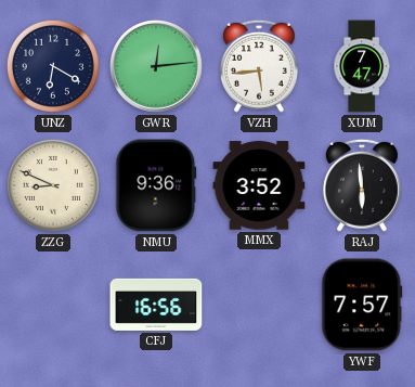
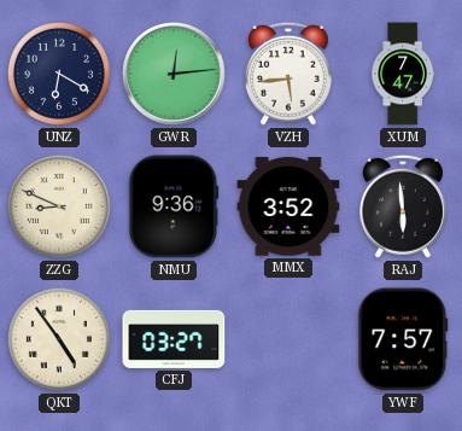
QKT: none -> 4:54
CFJ: 16:56 -> 03:27
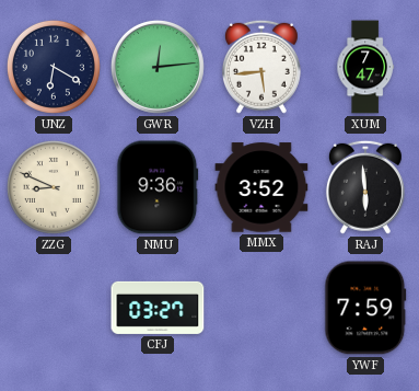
QKT: 4:54 -> none
YWF: 7:57 -> 7:59
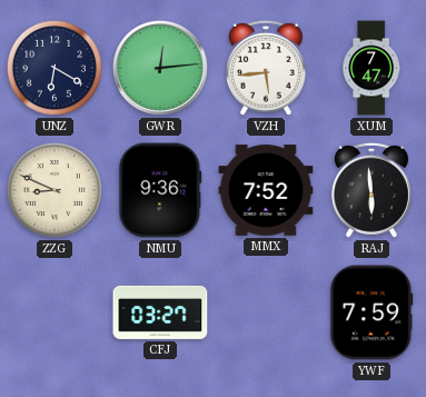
MMX: 3:52 -> 7:52
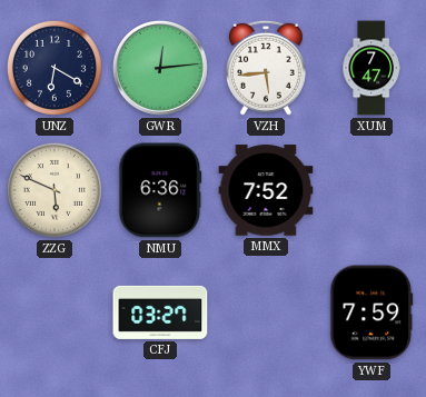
ZZG: 8:49 -> 5:49
NMU: 9:36 -> 6:36
RAJ: 5:59 -> none
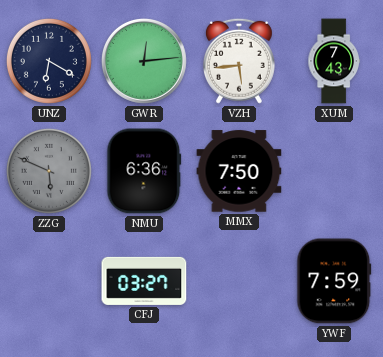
XUM: 7:47 -> 7:43
ZZG dial: cream -> grey
MMX: 7:52 -> 7:50
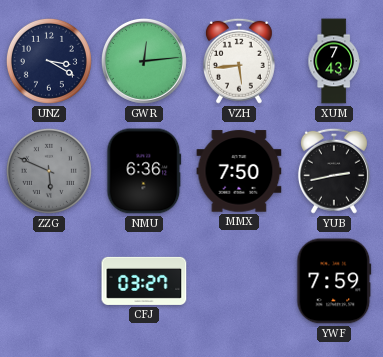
UNZ: 6:20 -> 3:20
YUB: none -> 2:43
